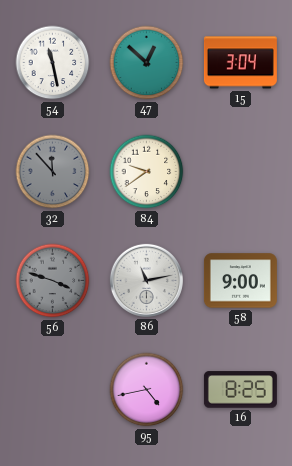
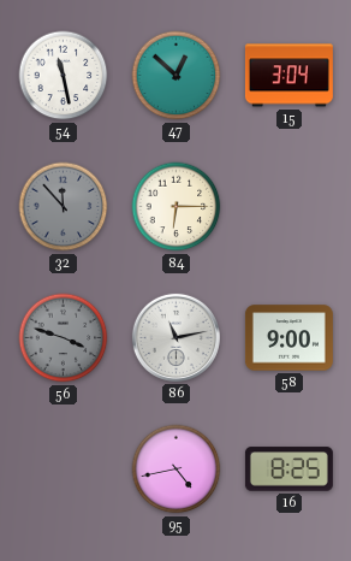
84: 9:39 -> 6:15
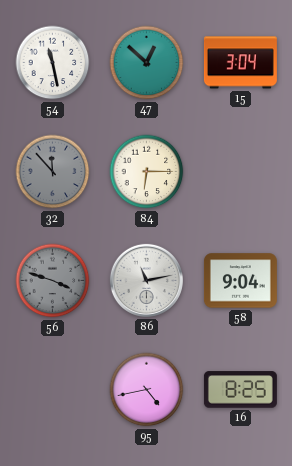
58: 9:00 -> 9:04
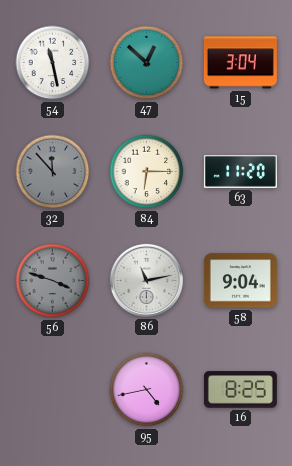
63: none -> 11:20
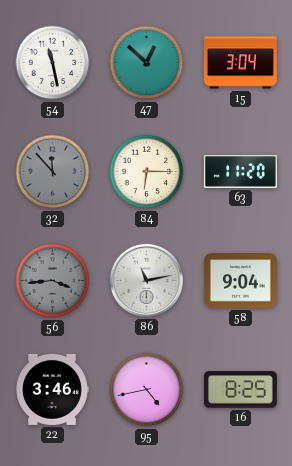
56: 3:48 -> 3:44
22: none -> 3:46
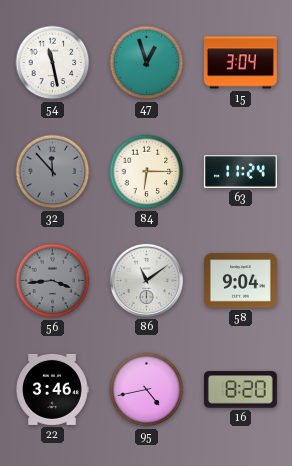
47: 12:52 -> 12:57
63: 11:20 -> 11:24
86: 11:13 -> 11:09
16: 8:25 -> 8:20
